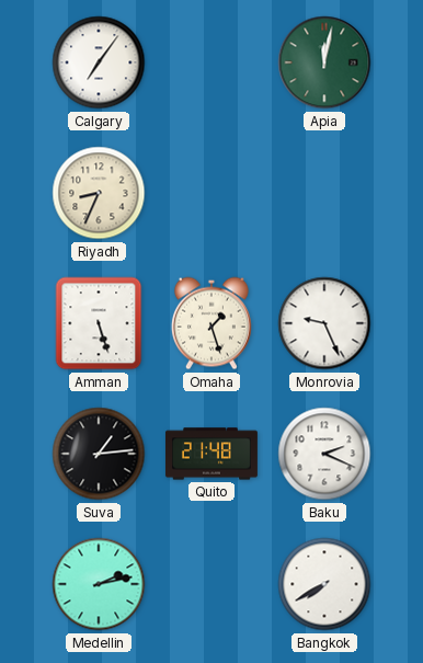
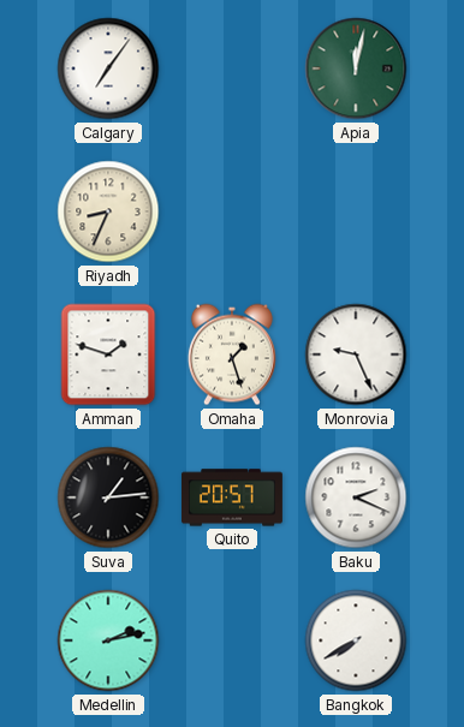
Amman: 5:27 -> 1:48
Quito: 21:48 -> 20:57
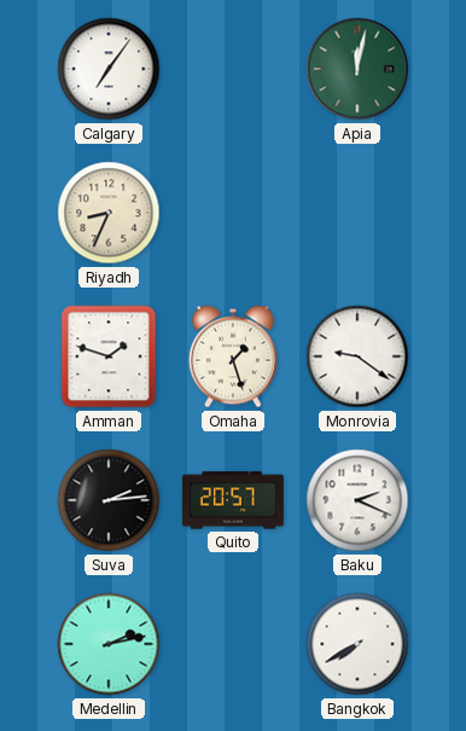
Monrovia: 9:26 -> 9:21
Suva: 1:14 -> 2:14
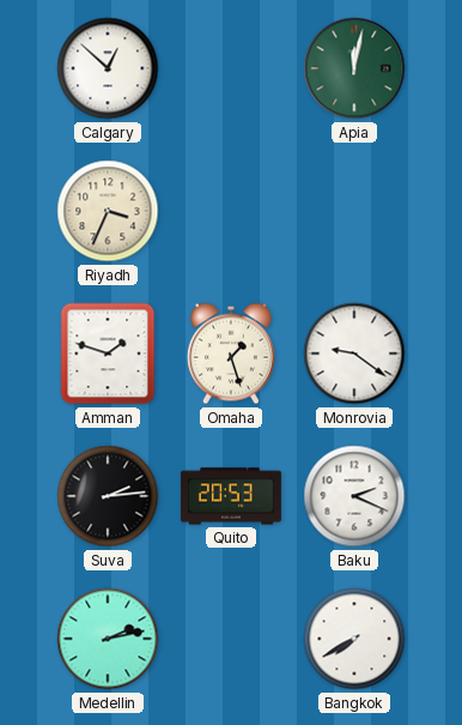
Calgary: 7:06 -> 12:52
Riyadh: 8:34 -> 3:34
Quito: 20:57 -> 20:53
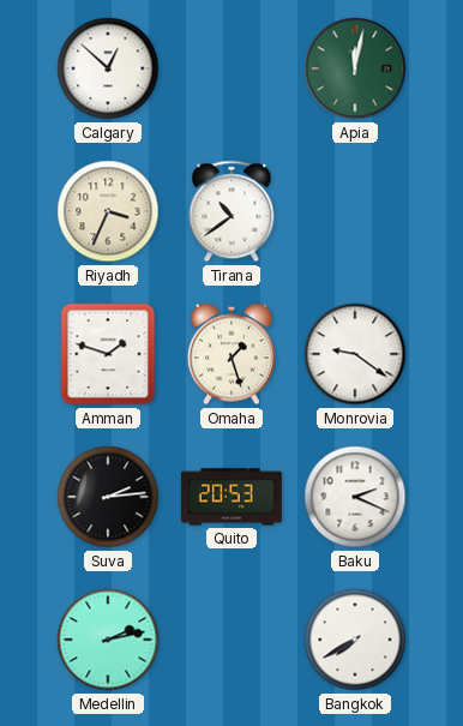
Tirana: none -> 10:39
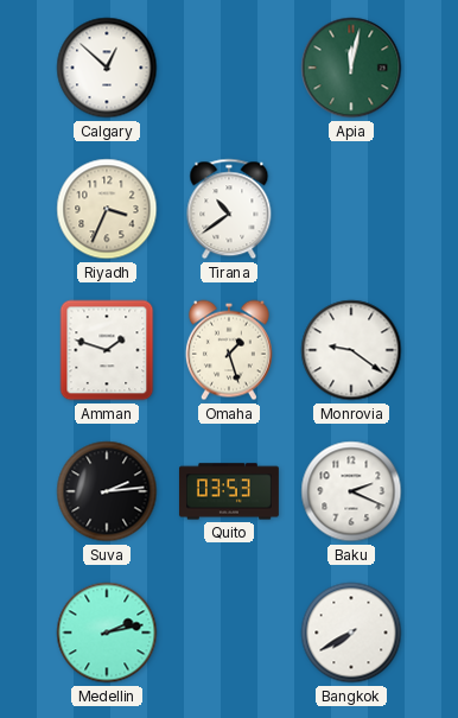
Quito: 20:53 -> 03:53
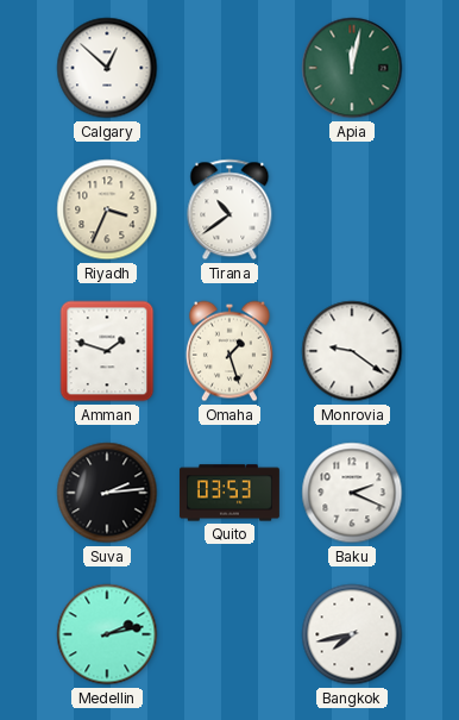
Bangkok: 7:40 -> 7:43
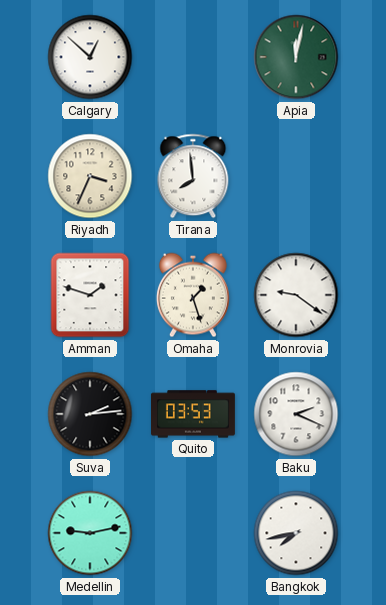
Tirana: 10:39 -> 7:59
Medellin: 2:13 -> 9:13
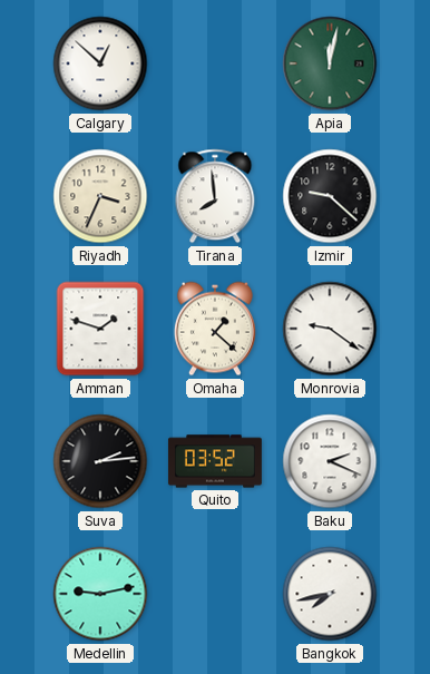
Izmir: none -> 9:22
Omaha: 1:27 -> 1:22
Quito: 03:53 -> 03:52
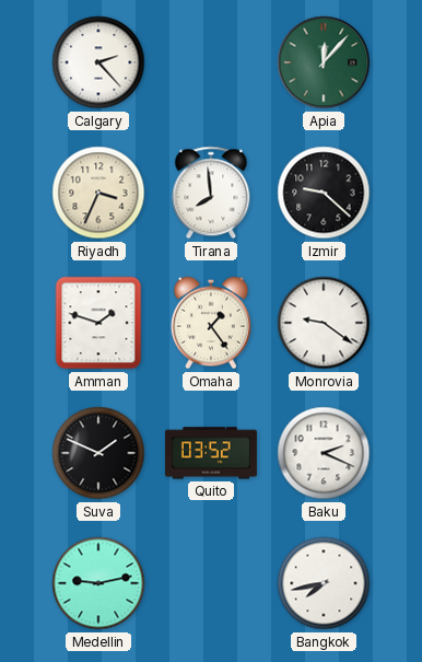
Calgary: 12:52 -> 2:23
Apia: 12:02 -> 12:07
Omaha: 1:22 -> 1:24
Suva: 2:14 -> 1:49
